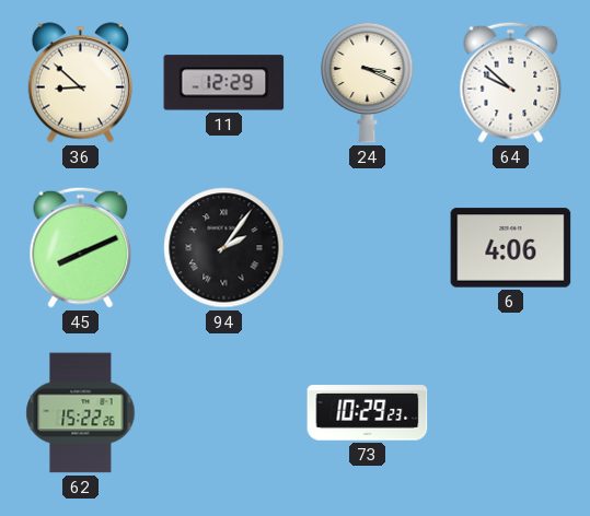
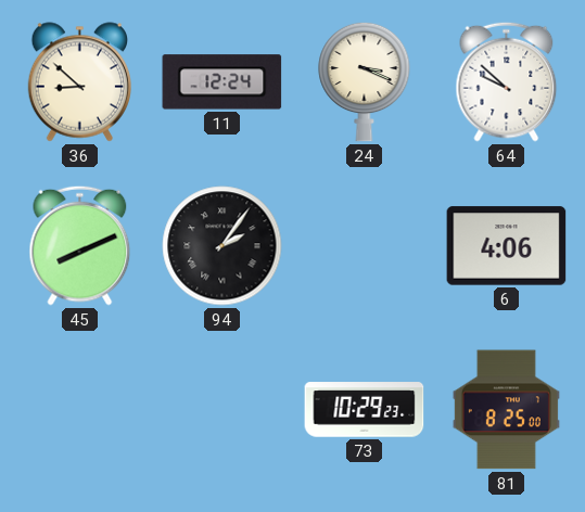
11: 12:29 -> 12:24
62: 15:22 -> none
81: none -> 8:25
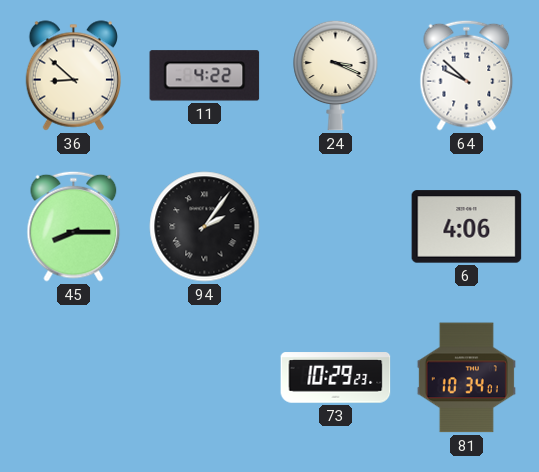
11: 12:24 -> 4:22
45: 8:11 -> 8:15
81: 8:25 -> 10:34
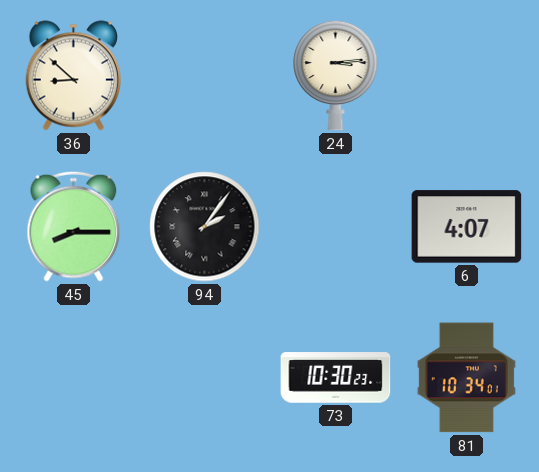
11: 4:22 -> none
24: 3:19 -> 3:14
64: 9:52 -> none
6: 4:06 -> 4:07
73: 10:29 -> 10:30
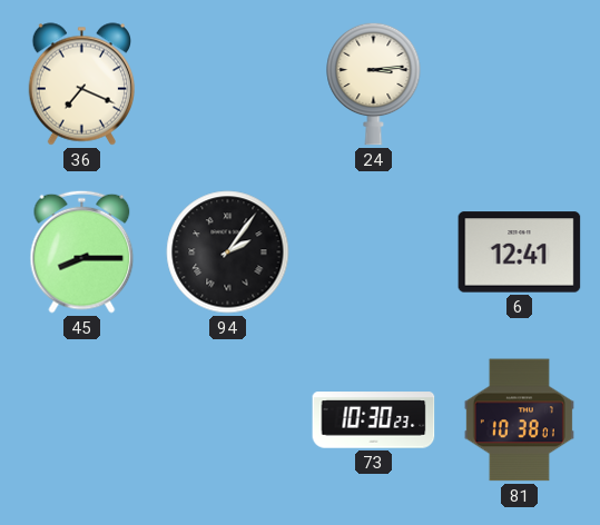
36: 8:52 -> 7:19
6: 4:07 -> 12:41
81: 10:34 -> 10:38
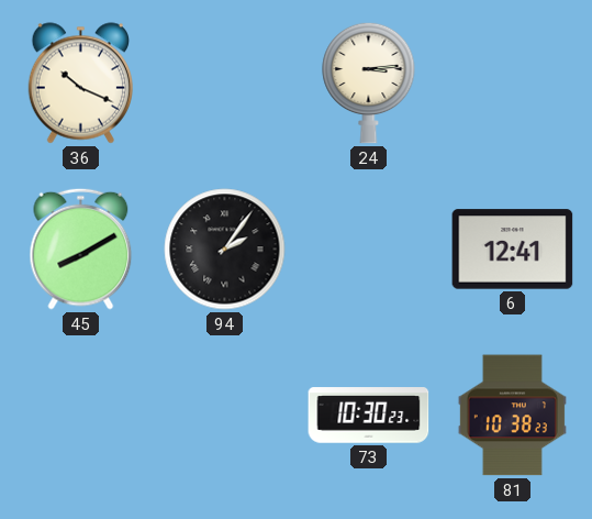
36: 7:19 -> 10:19
45: 8:15 -> 8:10
81: 10:38:01 -> 10:38:23
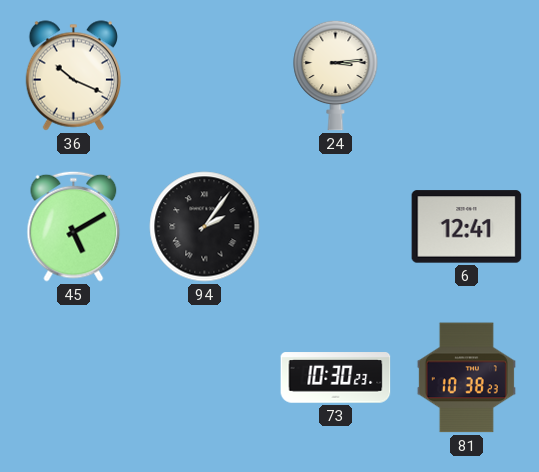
45: 8:10 -> 5:10
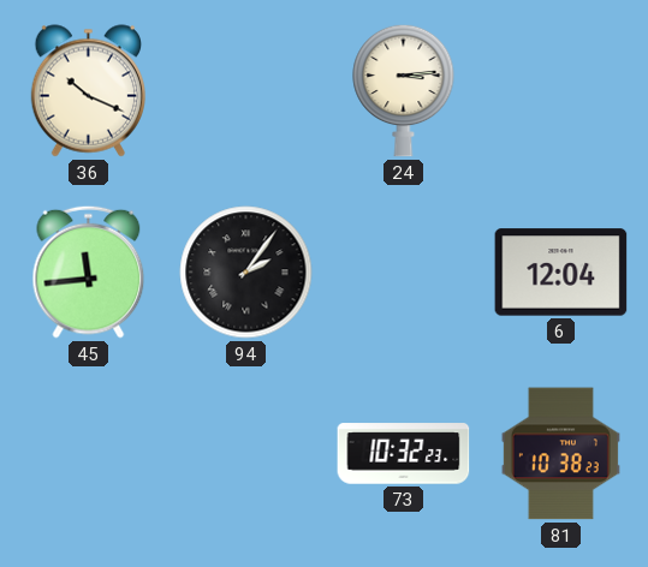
45: 5:10 -> 11:44
6: 12:41 -> 12:04
73: 10:30 -> 10:32
